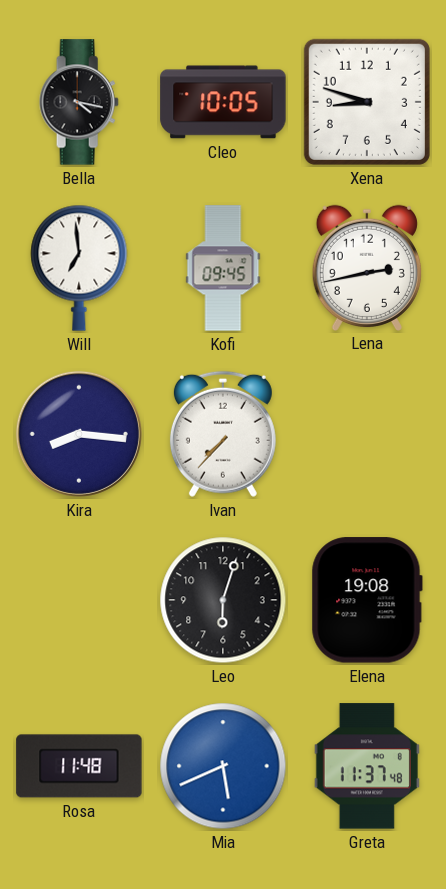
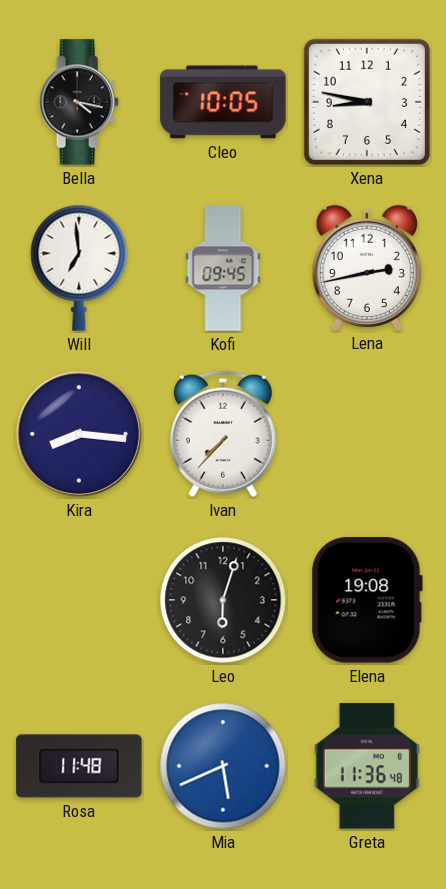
Xena: 8:48 -> 8:47
Greta: 11:37 -> 11:36
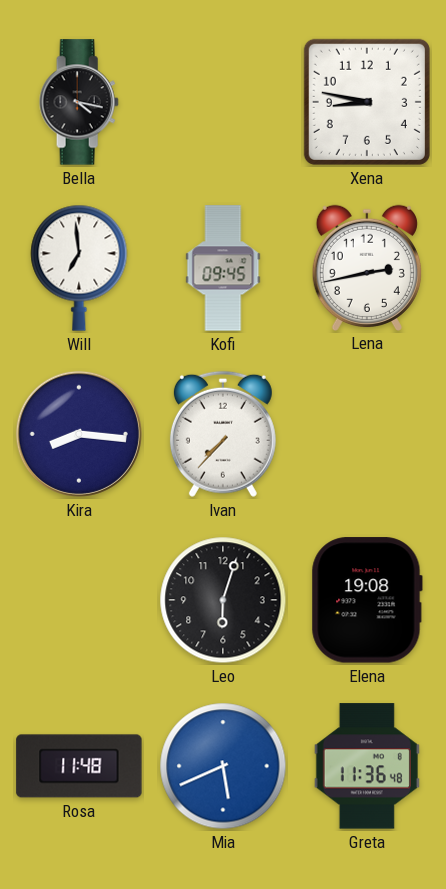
Cleo: 10:05 -> none
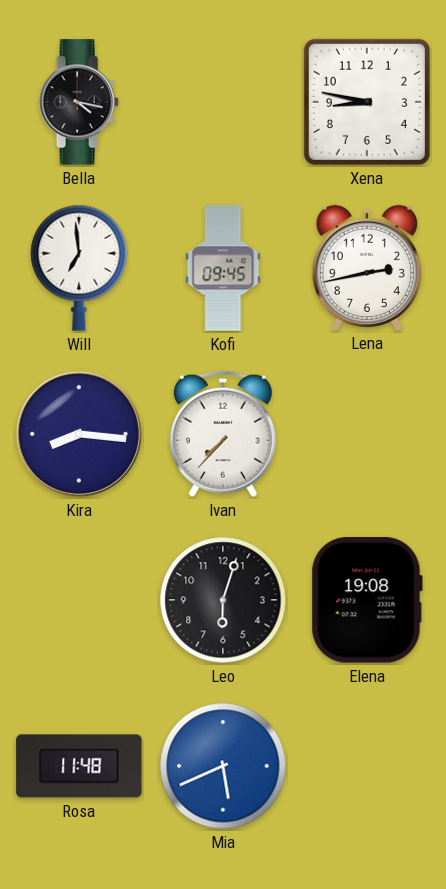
Greta: 11:36 -> none
